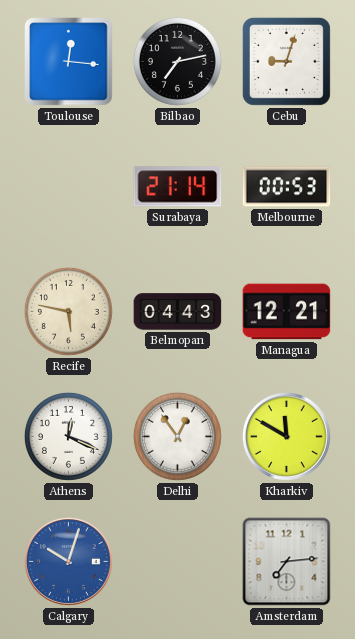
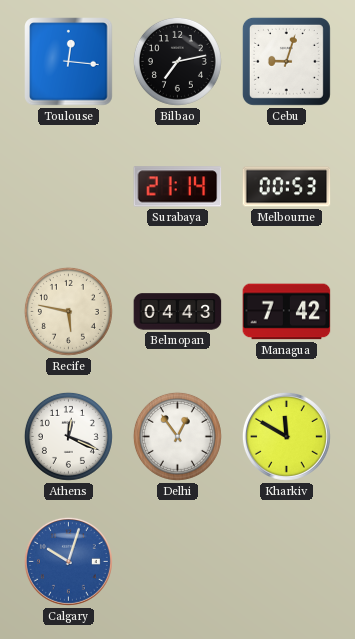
Managua: 12:21 -> 7:42
Amsterdam: 7:14 -> none
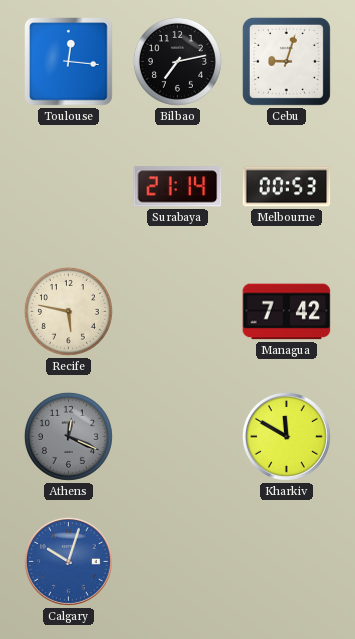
Belmopan: 04:43 -> none
Athens dial: white -> grey
Delhi: 12:54 -> none
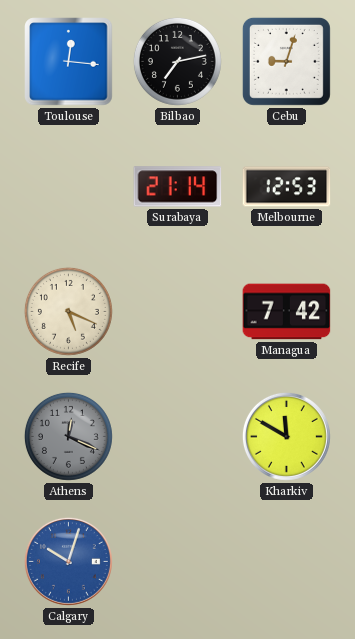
Melbourne: 00:53 -> 12:53
Recife: 5:47 -> 5:19
